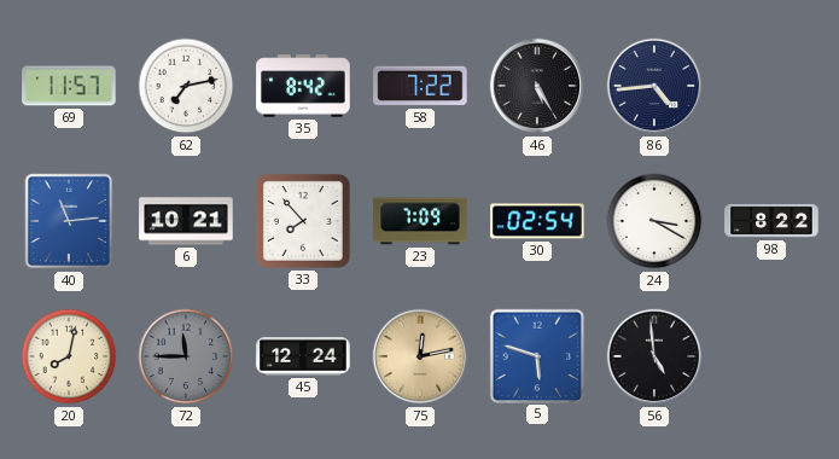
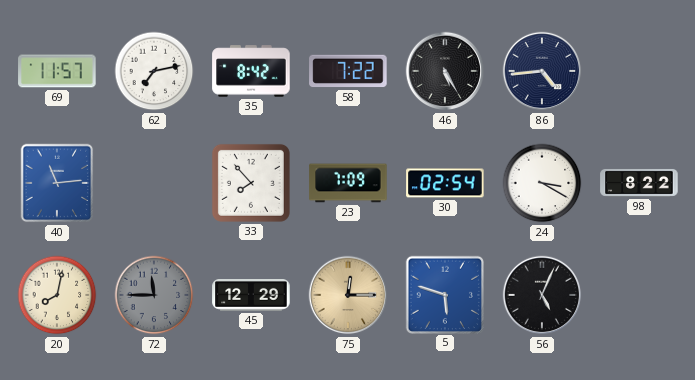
6: 10:21 -> none
45: 12:24 -> 12:29
75: 12:13 -> 12:15
56: 4:59 -> 5:04
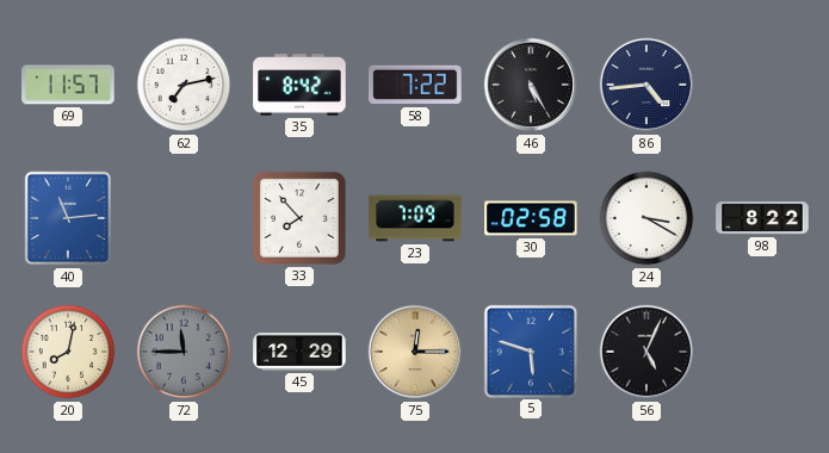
30: 02:54 -> 02:58
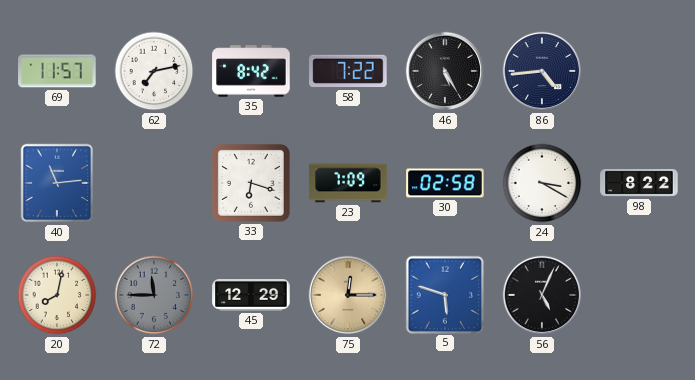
33: 7:53 -> 6:18
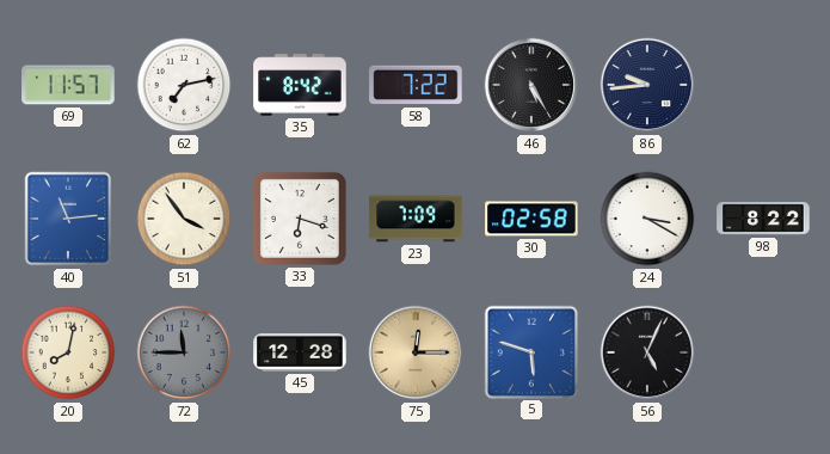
86: 4:44 -> 9:44
51: none -> 3:54
45: 12:29 -> 12:28
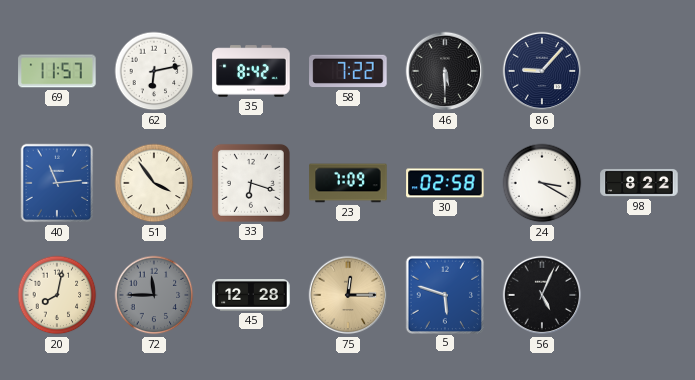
62: 7:13 -> 6:13
46: 5:25 -> 5:30
86: 9:44 -> 9:07
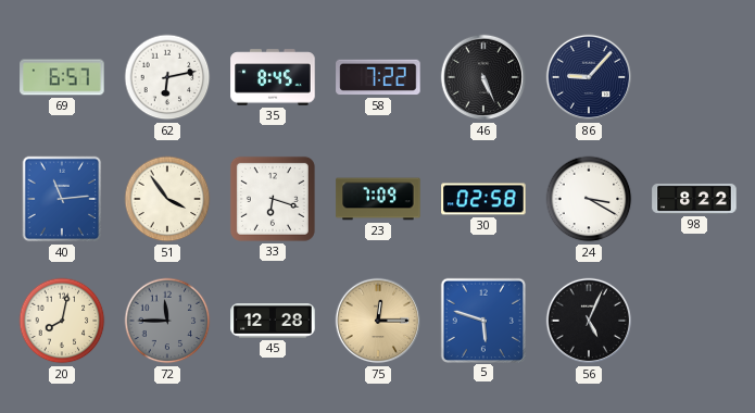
69: 11:57 -> 6:57
35: 8:42 -> 8:45
46: 5:30 -> 5:26
